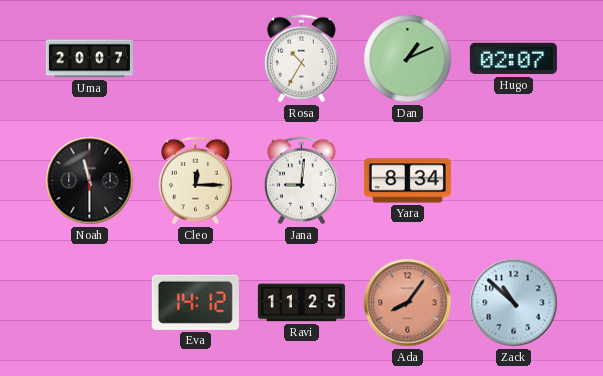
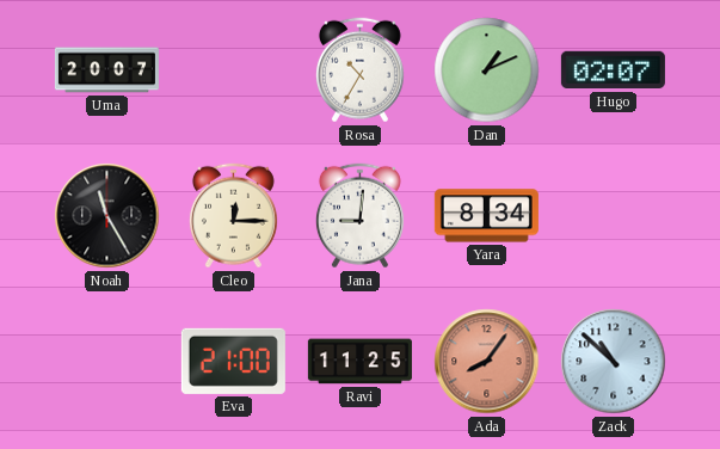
Noah: 11:30 -> 11:25
Eva: 14:12 -> 21:00
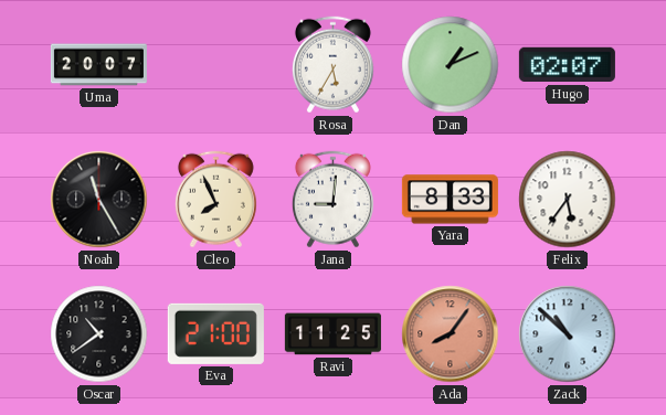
Rosa: 10:35 -> 5:35
Cleo: 12:15 -> 7:56
Yara: 8:34 -> 8:33
Felix: none -> 5:36
Oscar: none -> 10:39
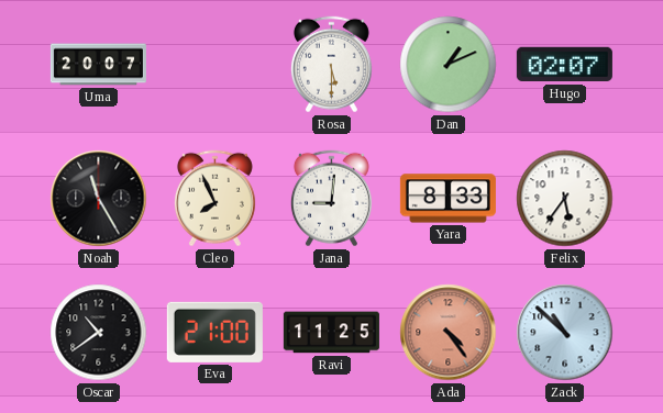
Rosa: 5:35 -> 5:30
Ada: 8:06 -> 4:24
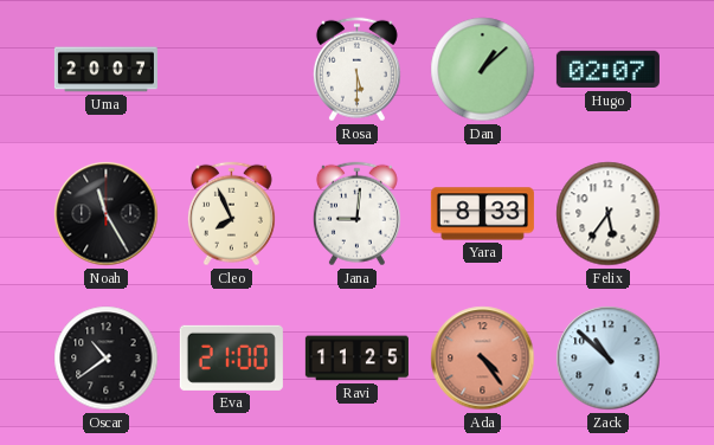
Dan: 1:11 -> 1:08
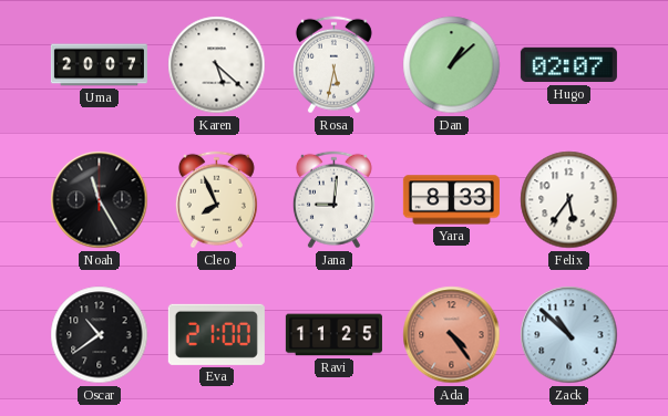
Karen: none -> 5:22
Rosa: 5:30 -> 5:32
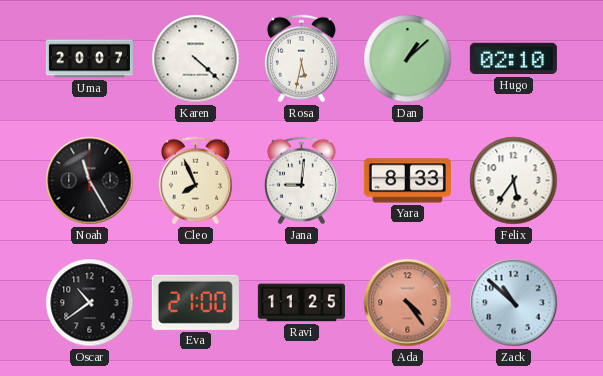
Karen: 5:22 -> 4:22
Hugo: 02:07 -> 02:10
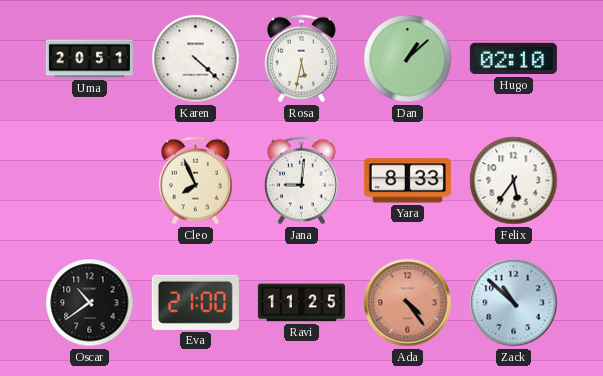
Uma: 20:07 -> 20:51
Noah: 11:25 -> none
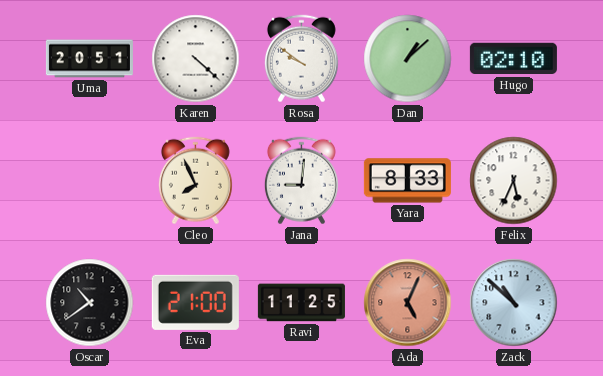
Rosa: 5:32 -> 9:51
Felix: 5:36 -> 5:34
Ada: 4:24 -> 5:04
